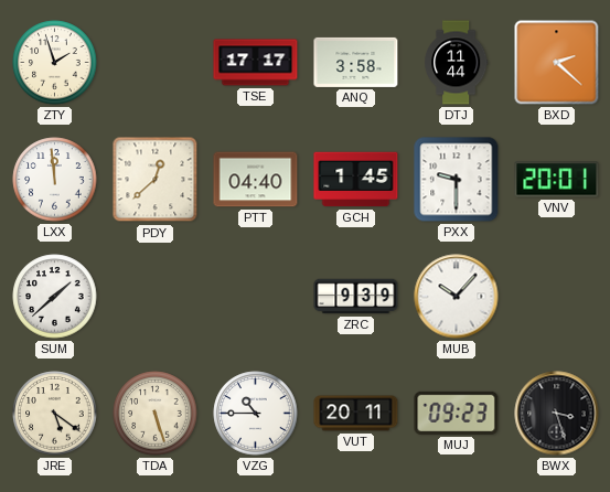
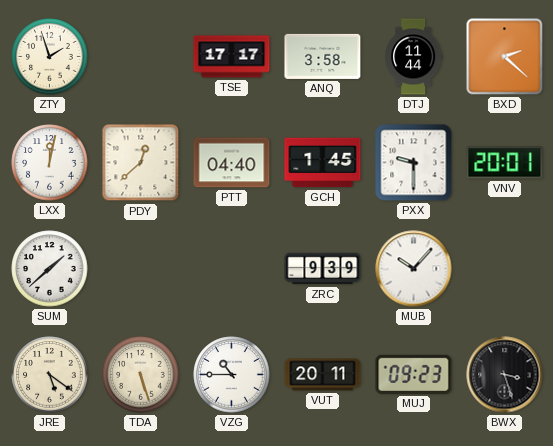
LXX: 11:59 -> 12:02
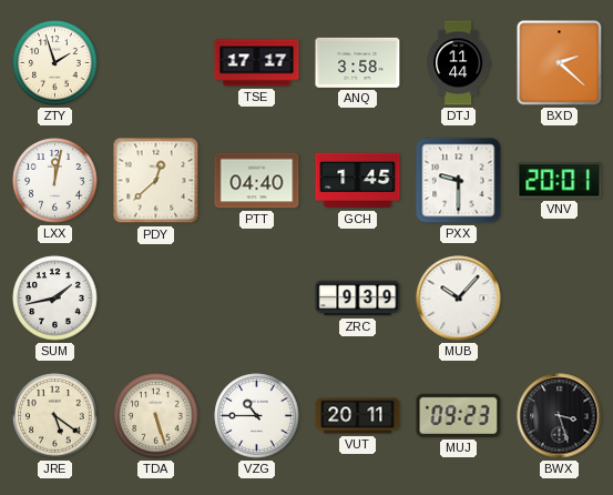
SUM: 1:38 -> 1:43
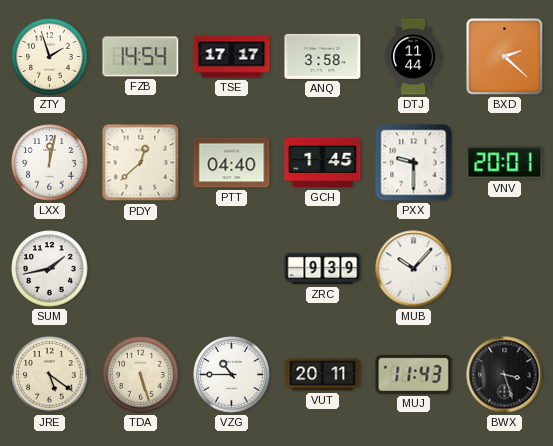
FZB: none -> 14:54
MUJ: 09:23 -> 11:43
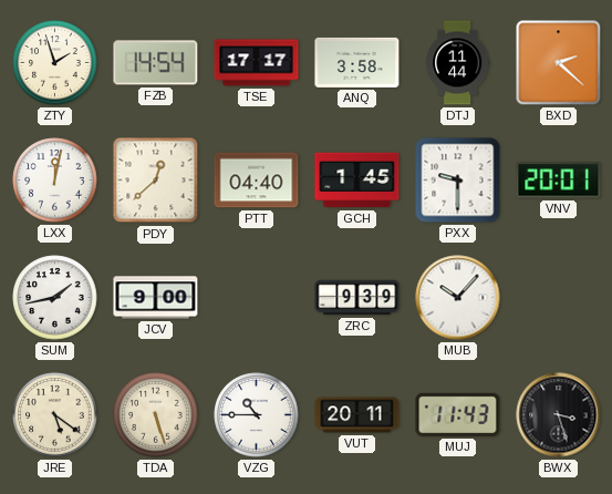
JCV: none -> 9:00
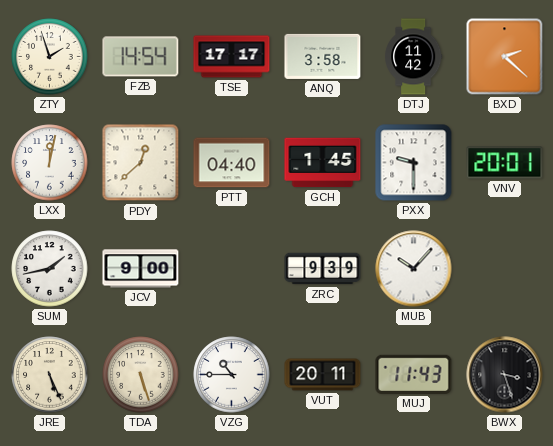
DTJ: 11:44 -> 11:42
JRE: 5:21 -> 5:26
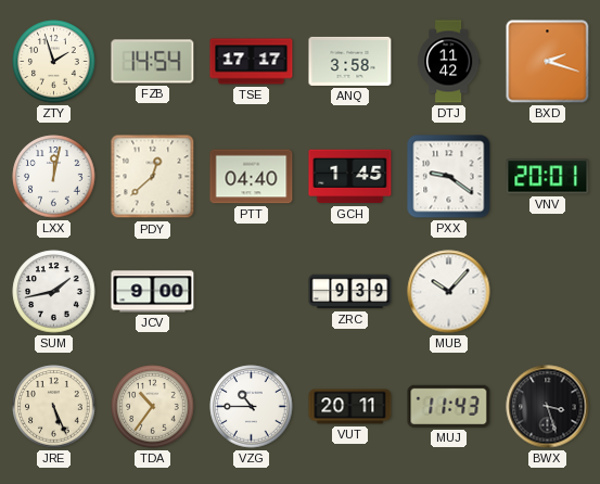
BXD: 2:22 -> 2:18
PXX: 9:30 -> 9:21
TDA: 5:27 -> 10:36
